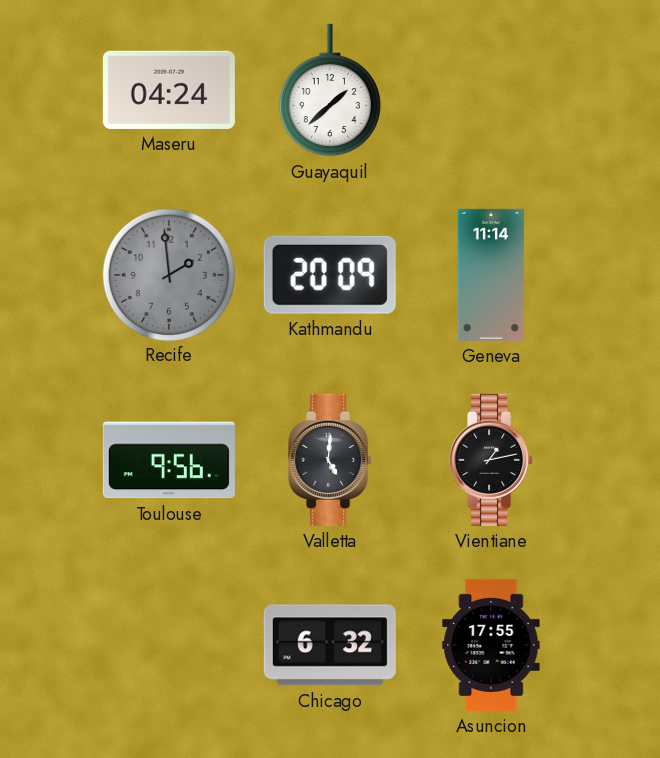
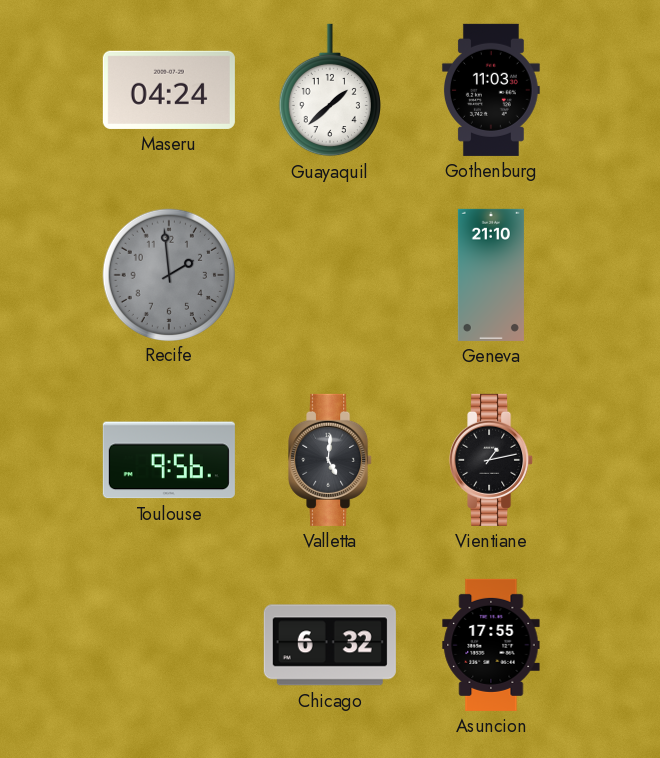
Gothenburg: none -> 11:03
Kathmandu: 20:09 -> none
Geneva: 11:14 -> 21:10
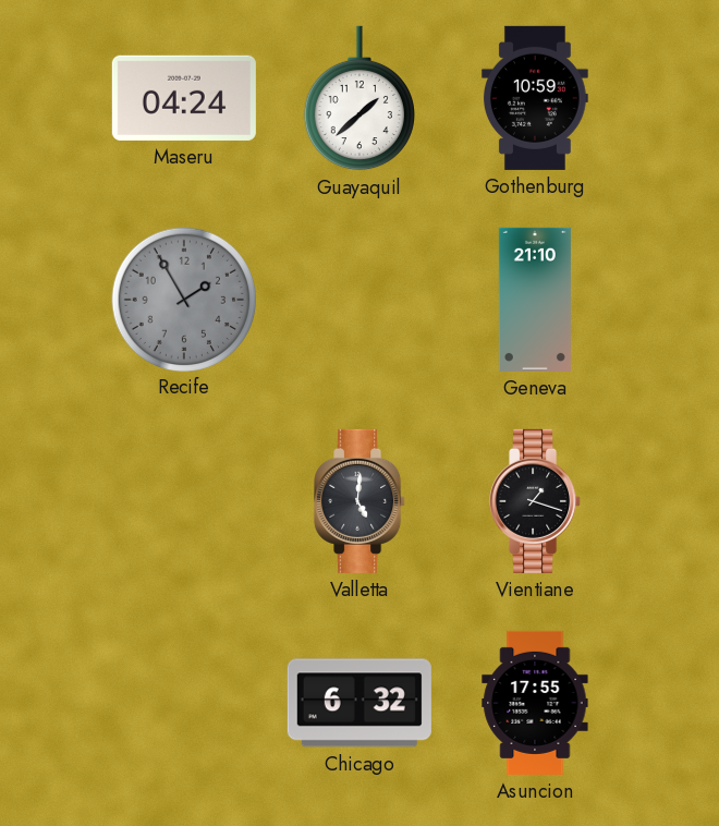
Gothenburg: 11:03 -> 10:59
Recife: 1:59 -> 1:55
Toulouse: 9:56 -> none
Vientiane: 1:13 -> 1:18
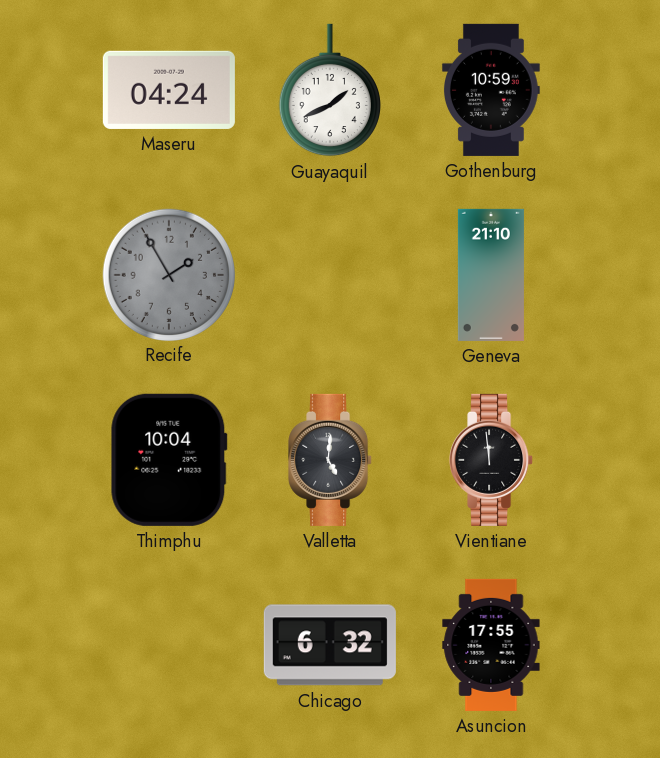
Guayaquil: 1:38 -> 1:41
Thimphu: none -> 10:04
Vientiane: 1:18 -> 11:59
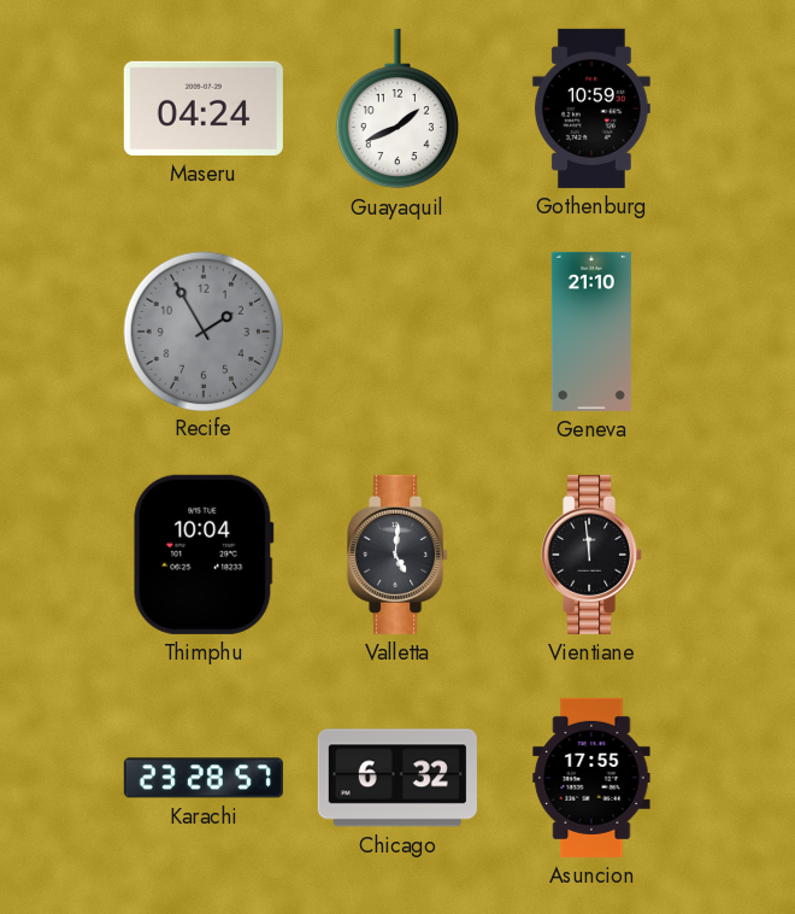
Karachi: none -> 23:28
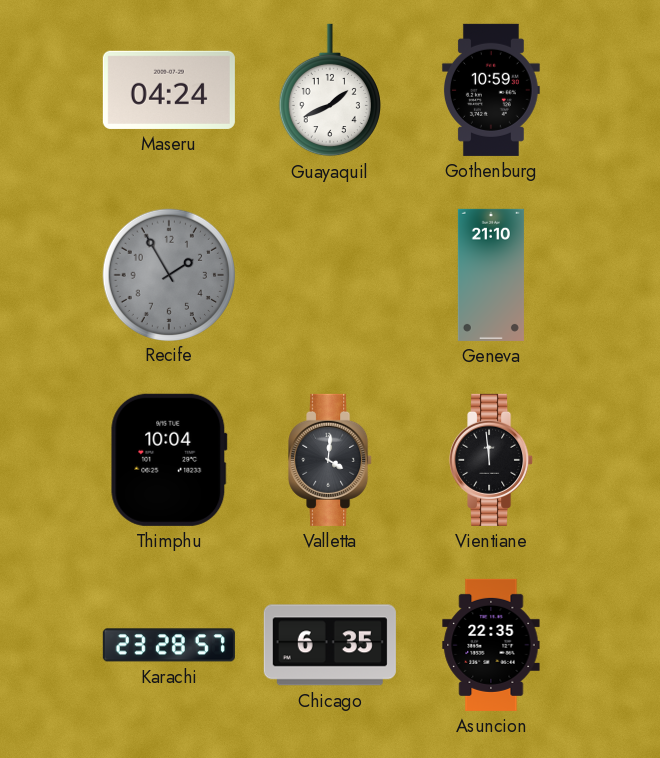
Valletta: 5:01 -> 4:01
Chicago: 6:32 -> 6:35
Asuncion: 17:55 -> 22:35
